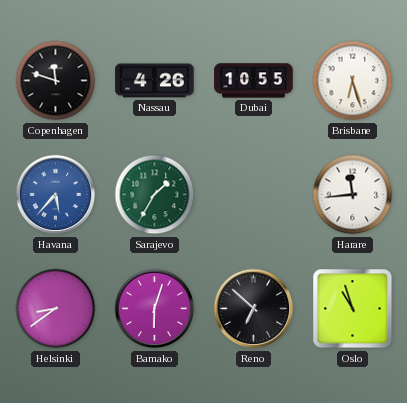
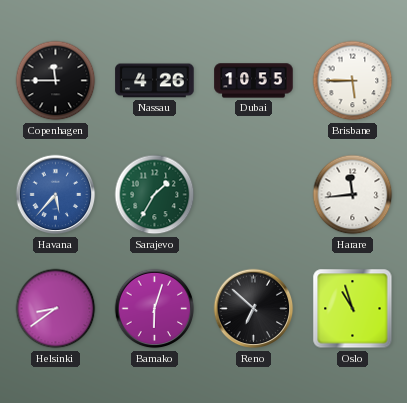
Copenhagen: 11:48 -> 11:45
Brisbane: 6:27 -> 5:45
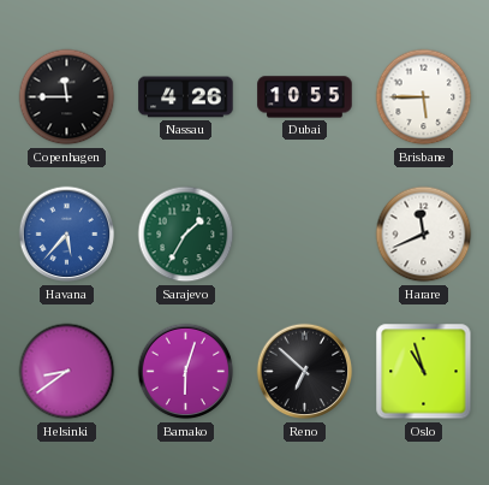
Harare: 11:44 -> 11:41
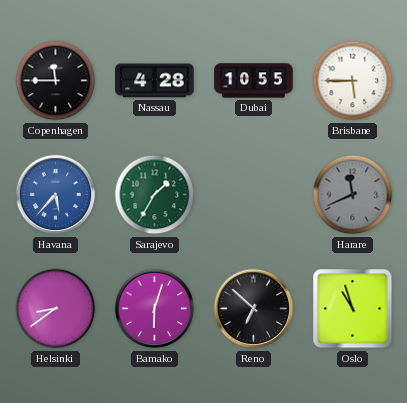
Nassau: 4:26 -> 4:28
Harare dial: white -> grey
